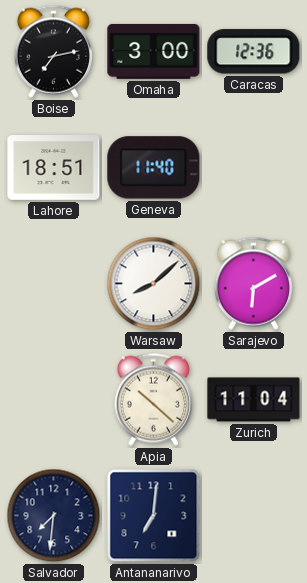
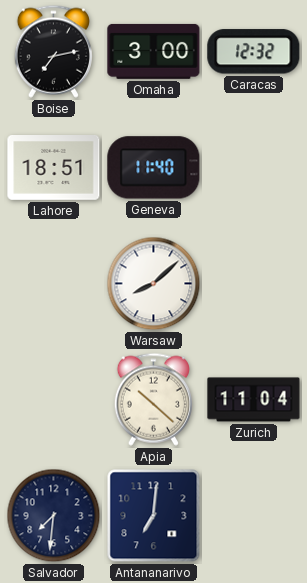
Caracas: 12:36 -> 12:32
Sarajevo: 6:10 -> none
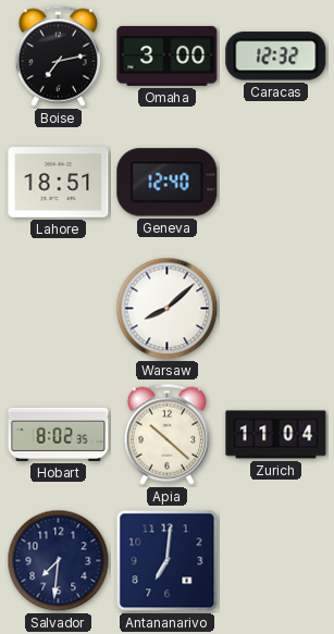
Geneva: 11:40 -> 12:40
Hobart: none -> 8:02
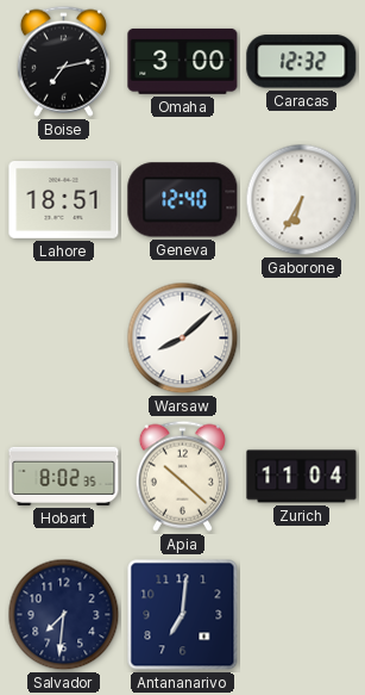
Gaborone: none -> 6:35
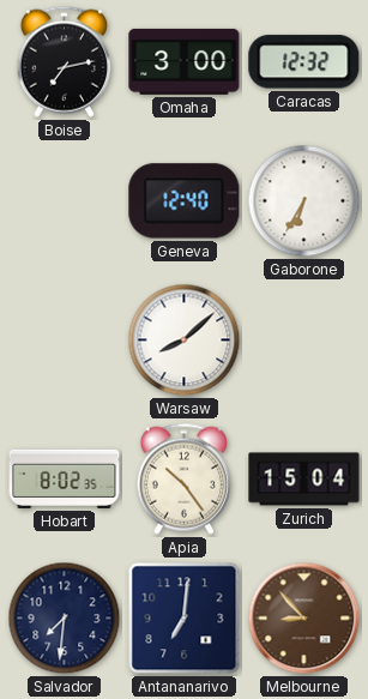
Lahore: 18:51 -> none
Apia: 10:22 -> 10:24
Zurich: 11:04 -> 15:04
Melbourne: none -> 8:53
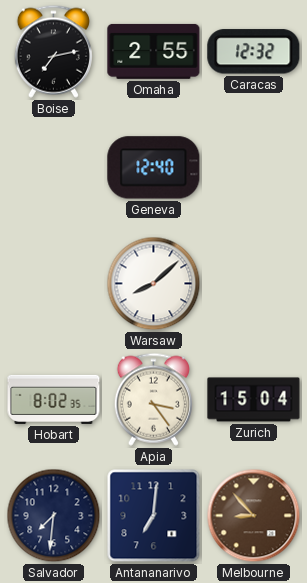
Omaha: 3:00 -> 2:55
Gaborone: 6:35 -> none
Apia: 10:24 -> 3:24
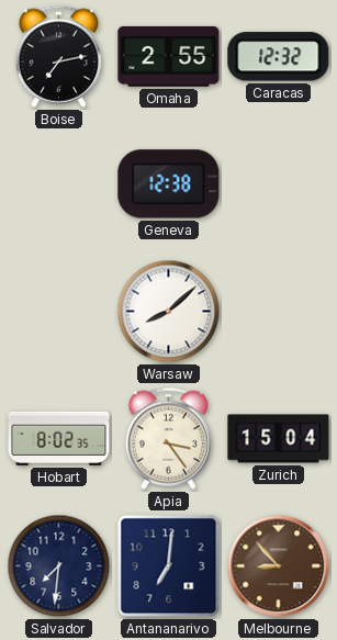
Geneva: 12:40 -> 12:38
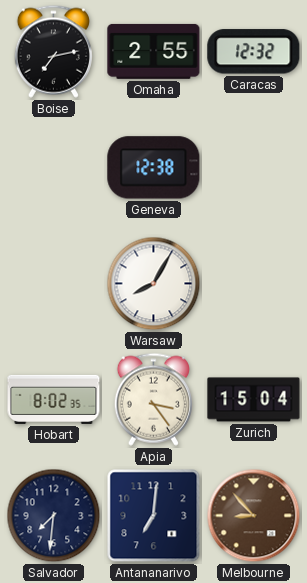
Warsaw: 8:08 -> 8:05
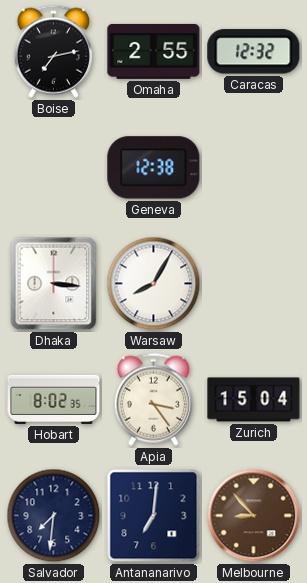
Dhaka: none -> 3:16
